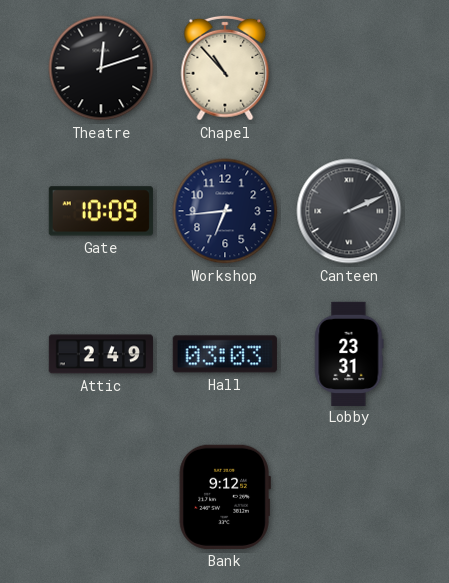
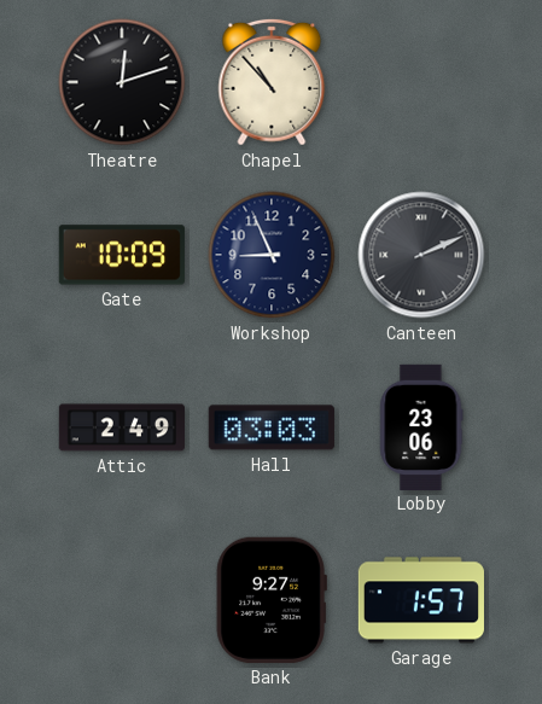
Workshop: 6:44 -> 8:56
Lobby: 23:31 -> 23:06
Bank: 9:12 -> 9:27
Garage: none -> 1:57
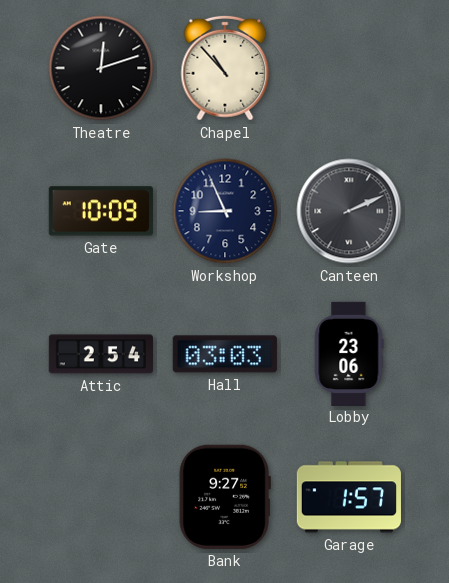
Attic: 2:49 -> 2:54
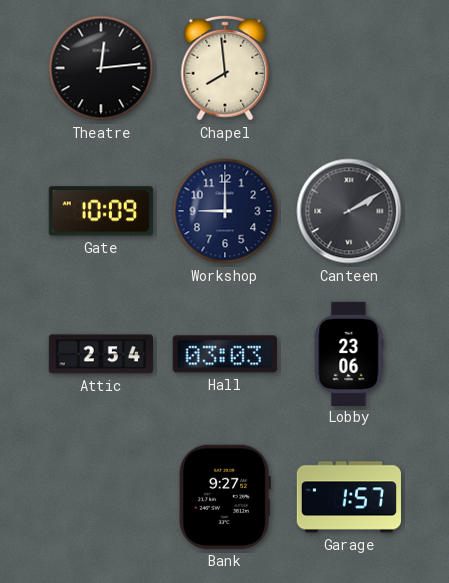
Theatre: 12:12 -> 12:14
Chapel: 10:53 -> 7:59
Workshop: 8:56 -> 9:00
Canteen: 2:11 -> 2:10
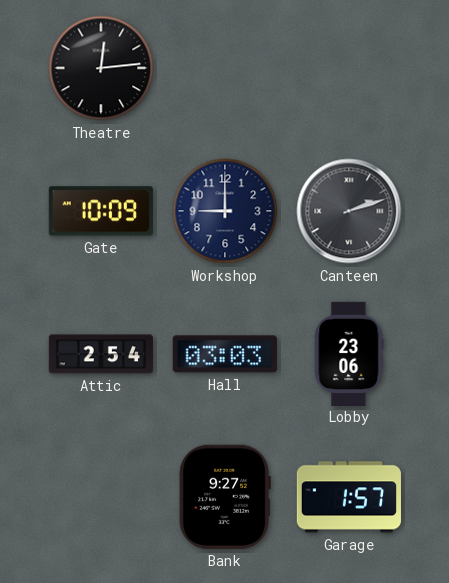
Chapel: 7:59 -> none
Canteen: 2:10 -> 2:12
